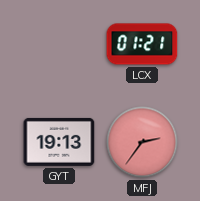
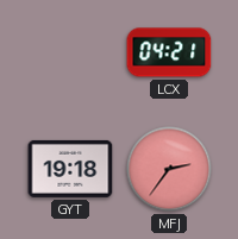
LCX: 01:21 -> 04:21
GYT: 19:13 -> 19:18
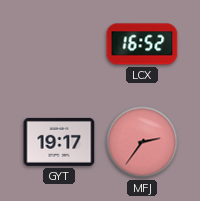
LCX: 04:21 -> 16:52
GYT: 19:18 -> 19:17
